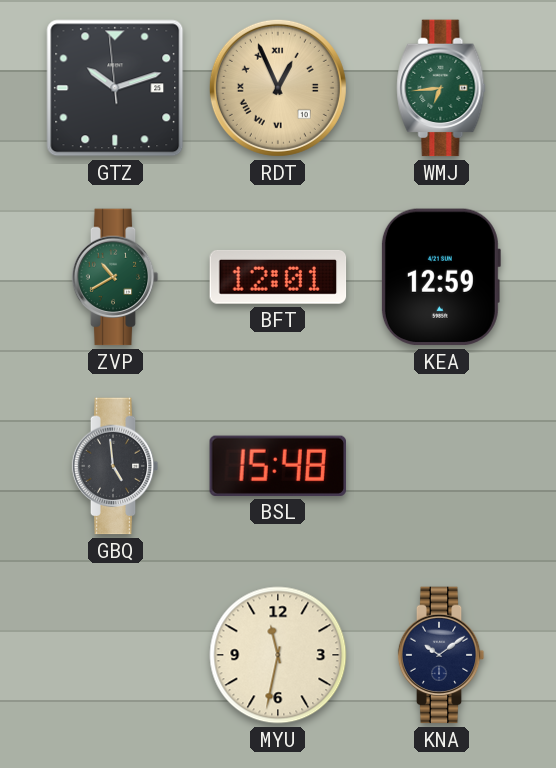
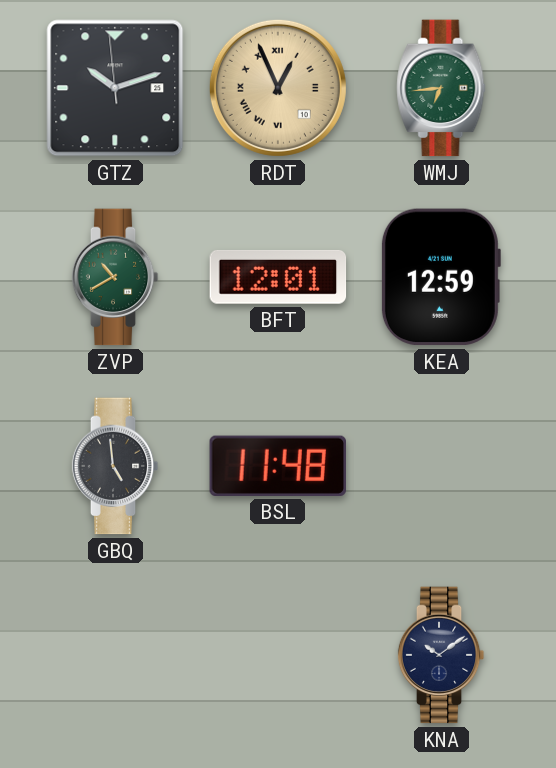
BSL: 15:48 -> 11:48
MYU: 11:32 -> none
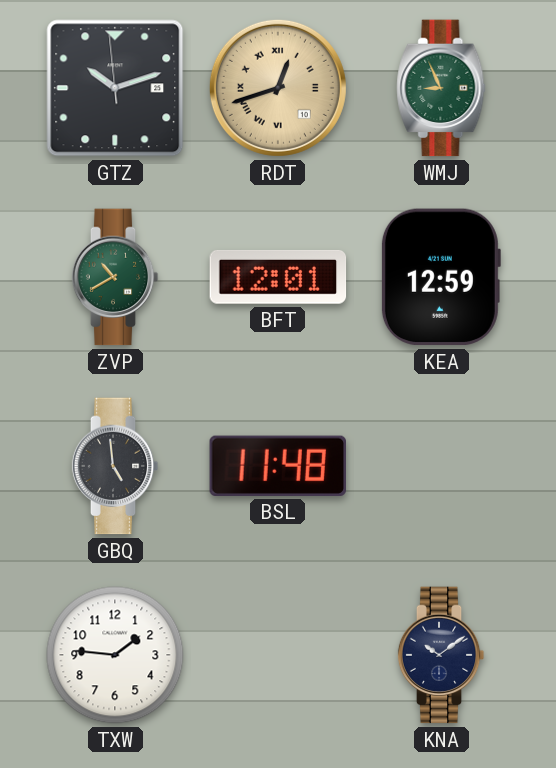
RDT: 12:56 -> 12:42
WMJ: 6:44 -> 8:56
TXW: none -> 1:46
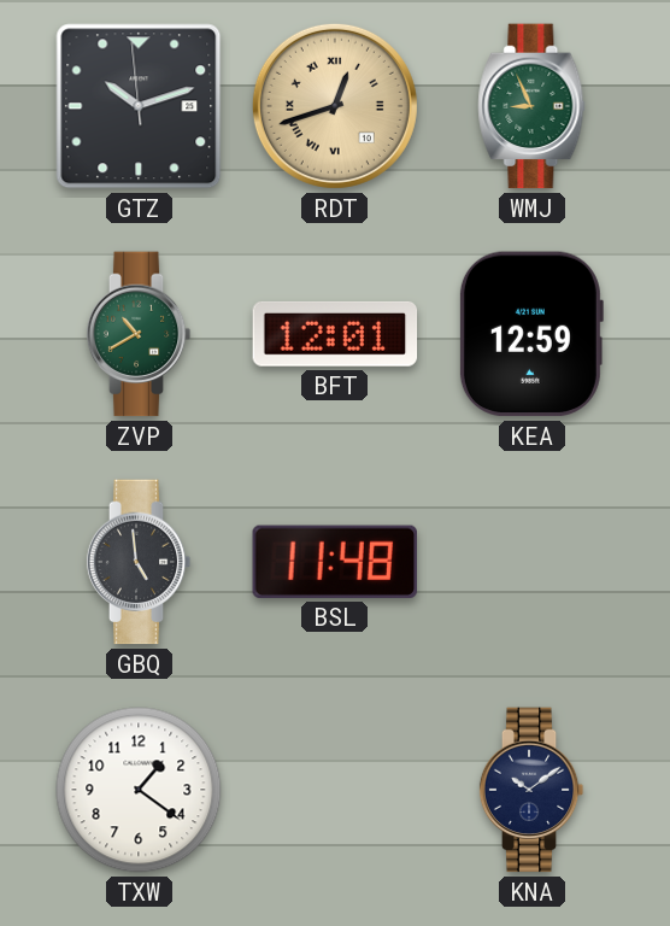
TXW: 1:46 -> 1:21
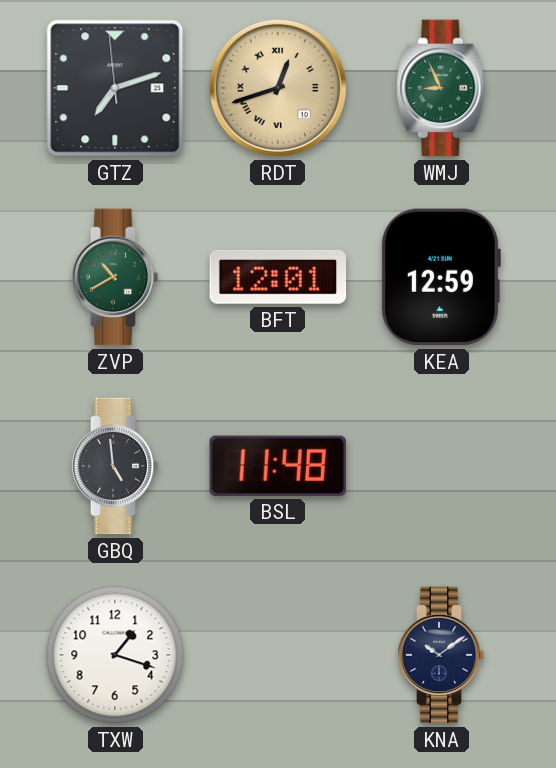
GTZ: 10:11 -> 7:11
TXW: 1:21 -> 1:18
